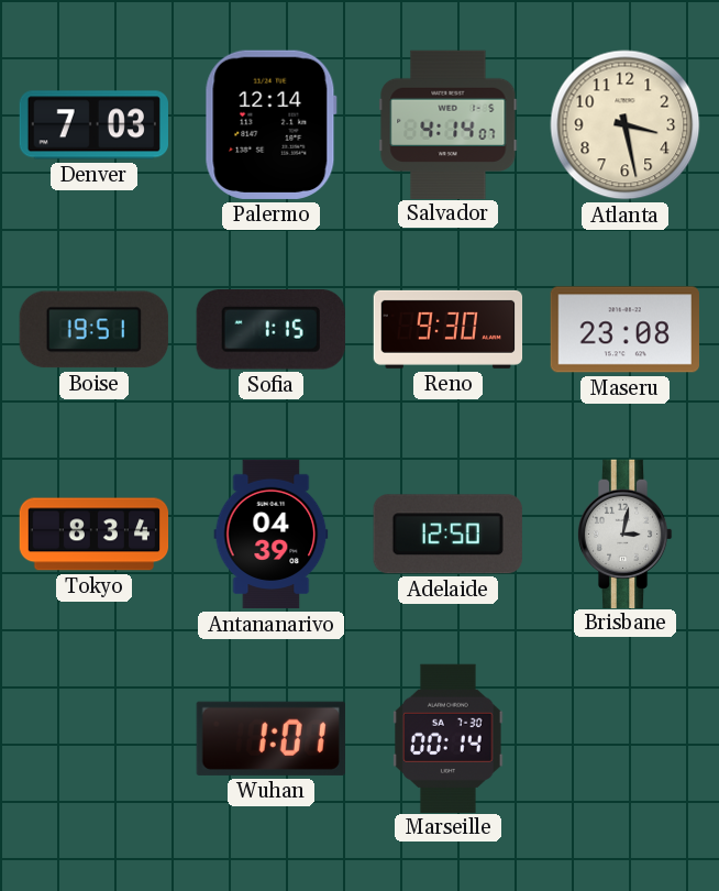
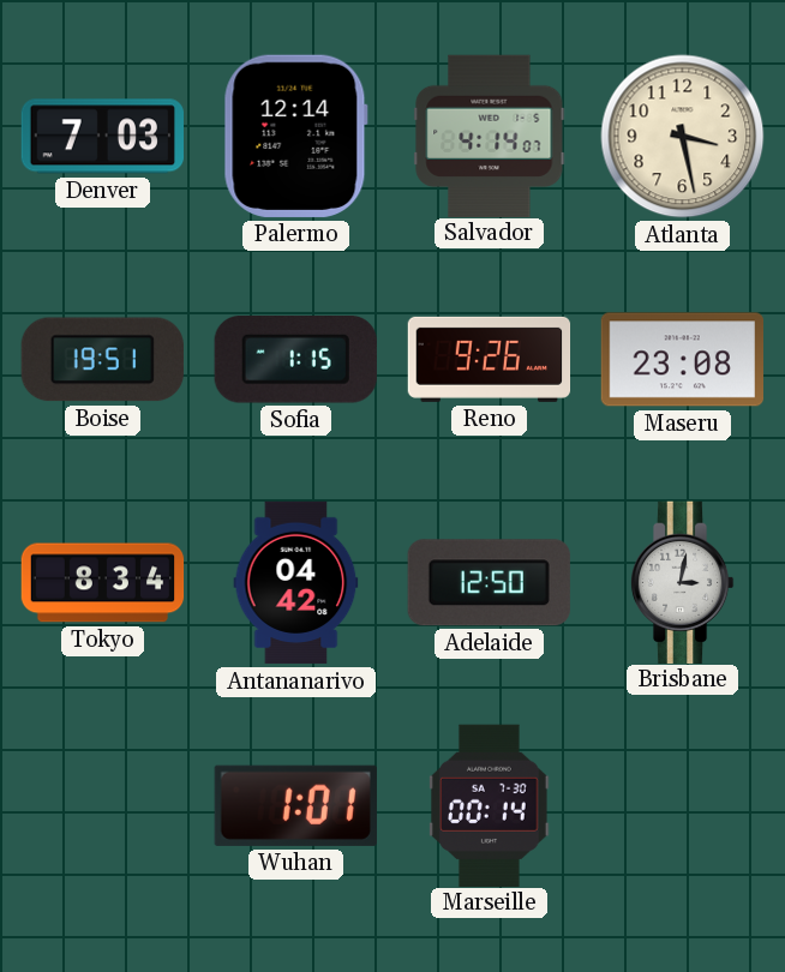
Reno: 9:30 -> 9:26
Antananarivo: 04:39 -> 04:42
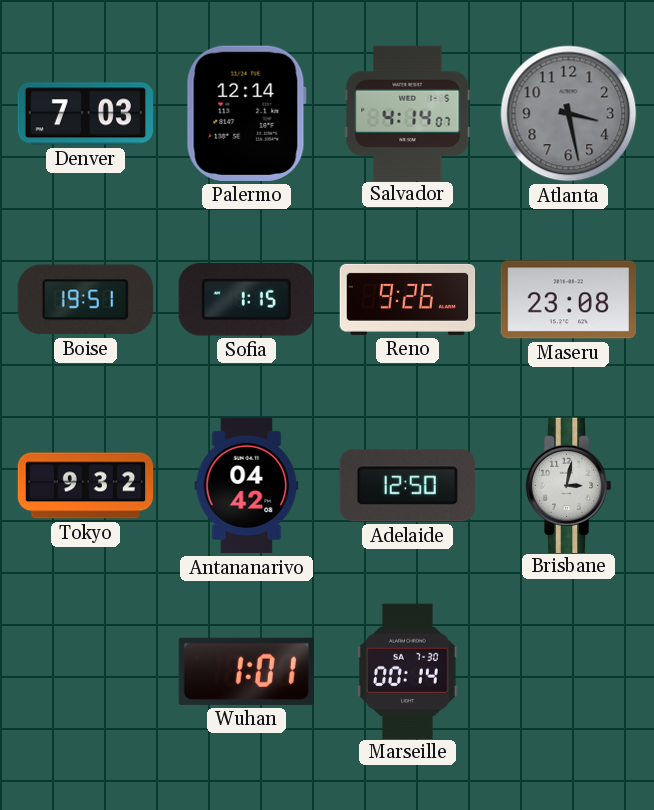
Atlanta dial: cream -> grey
Tokyo: 8:34 -> 9:32
